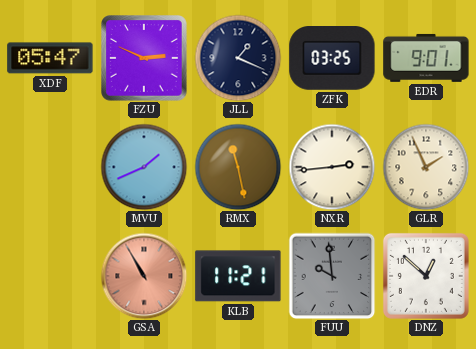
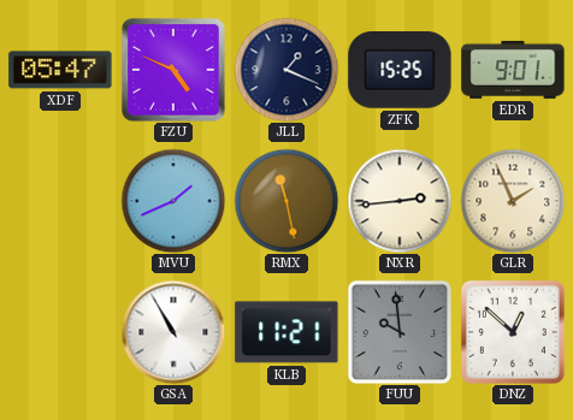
FZU: 2:49 -> 4:49
ZFK: 03:25 -> 15:25
GSA dial: salmon -> white
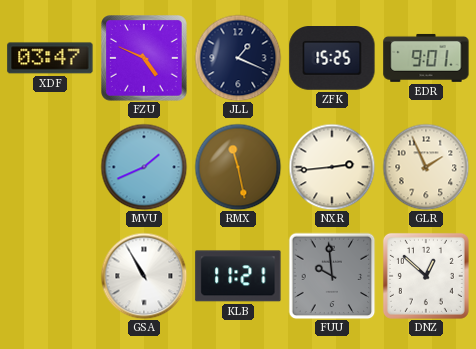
XDF: 05:47 -> 03:47
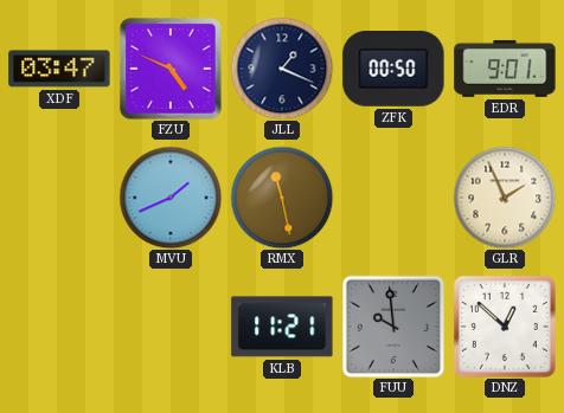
ZFK: 15:25 -> 00:50
NXR: 2:44 -> none
GSA: 10:55 -> none
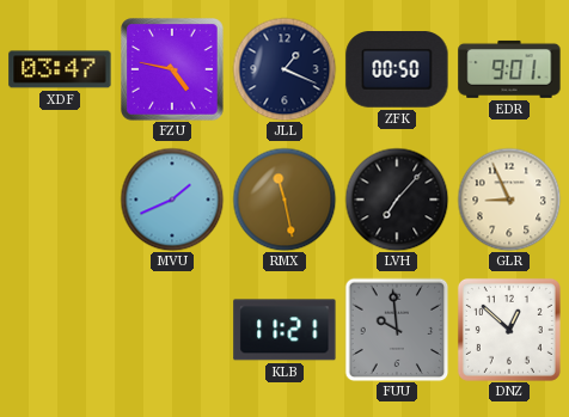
FZU: 4:49 -> 4:47
LVH: none -> 7:07
GLR: 1:56 -> 8:56
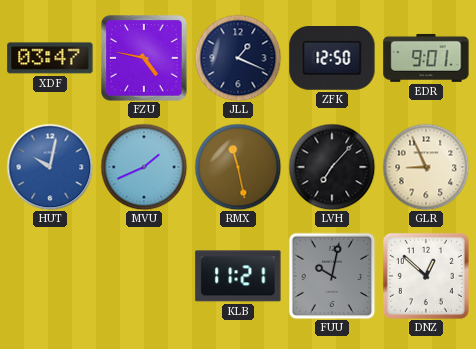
ZFK: 00:50 -> 12:50
HUT: none -> 10:02
FUU: 9:59 -> 10:02
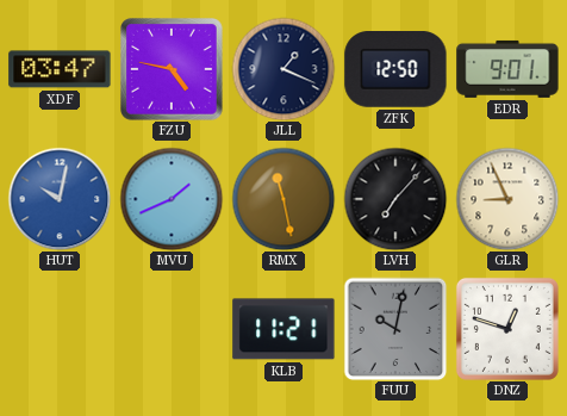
DNZ: 12:52 -> 12:48
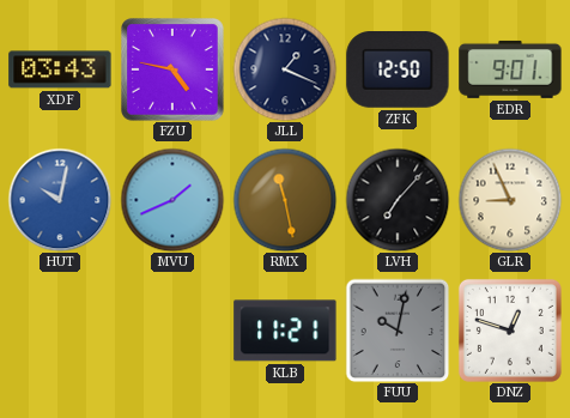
XDF: 03:47 -> 03:43
